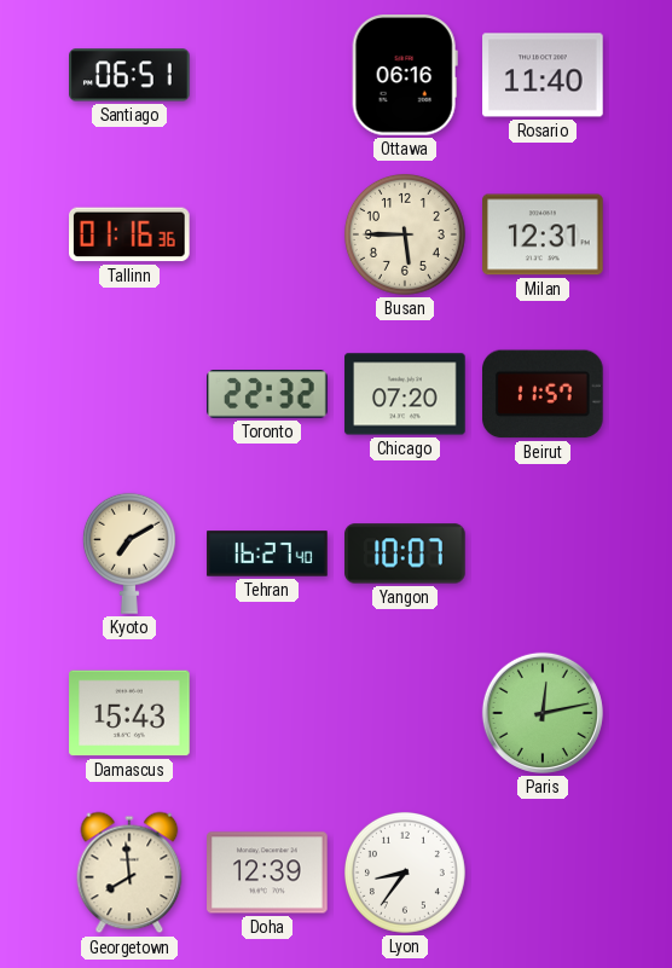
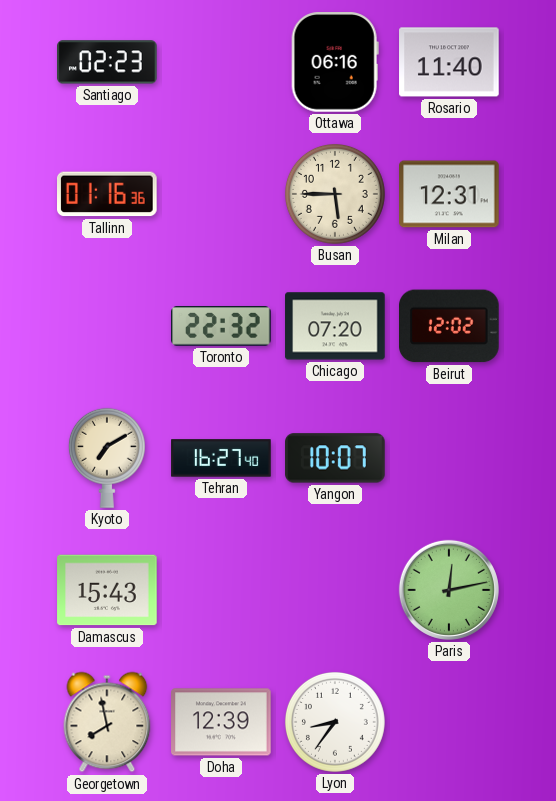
Santiago: 06:51 -> 02:23
Beirut: 11:57 -> 12:02
Georgetown: 7:59 -> 7:58
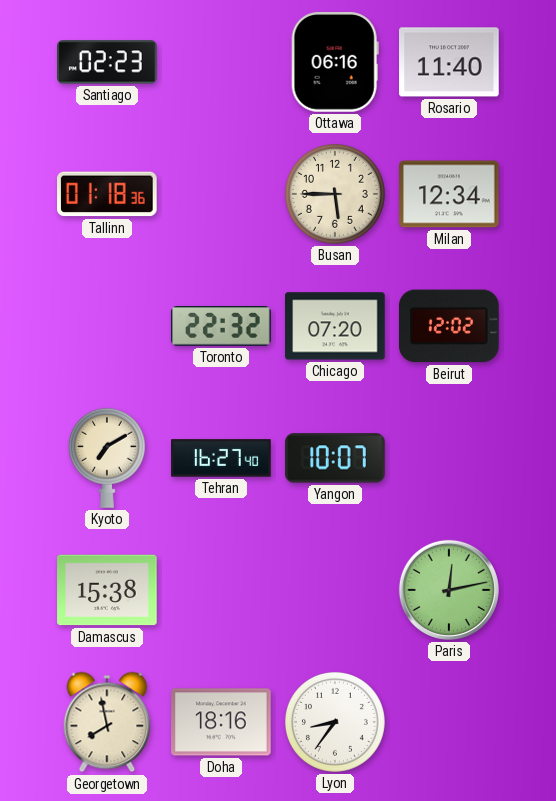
Tallinn: 01:16 -> 01:18
Milan: 12:31 -> 12:34
Damascus: 15:43 -> 15:38
Doha: 12:39 -> 18:16
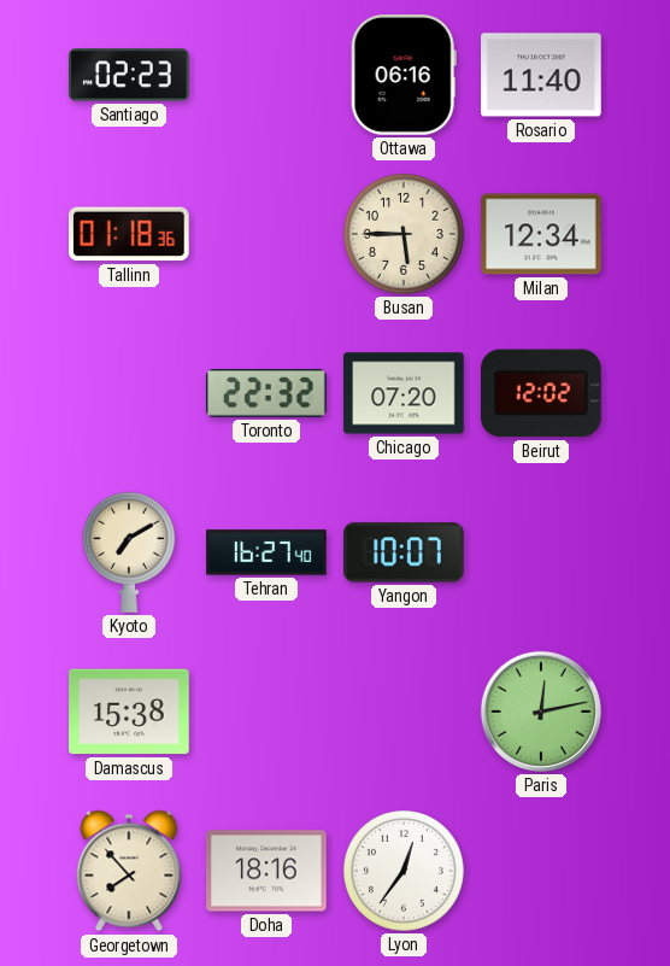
Georgetown: 7:58 -> 7:53
Lyon: 8:36 -> 12:36
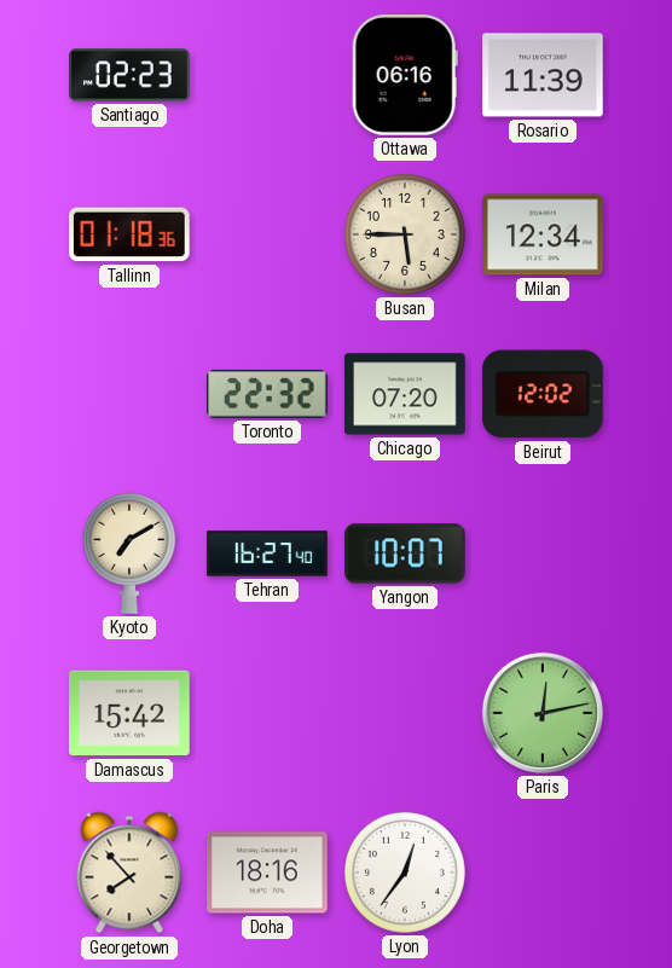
Rosario: 11:40 -> 11:39
Damascus: 15:38 -> 15:42
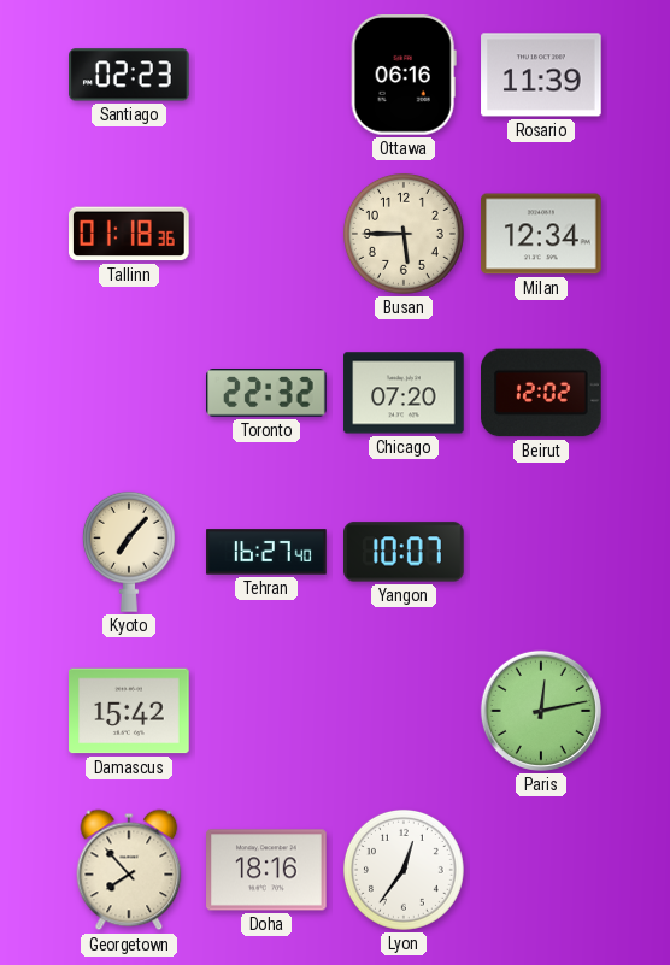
Kyoto: 7:10 -> 7:07
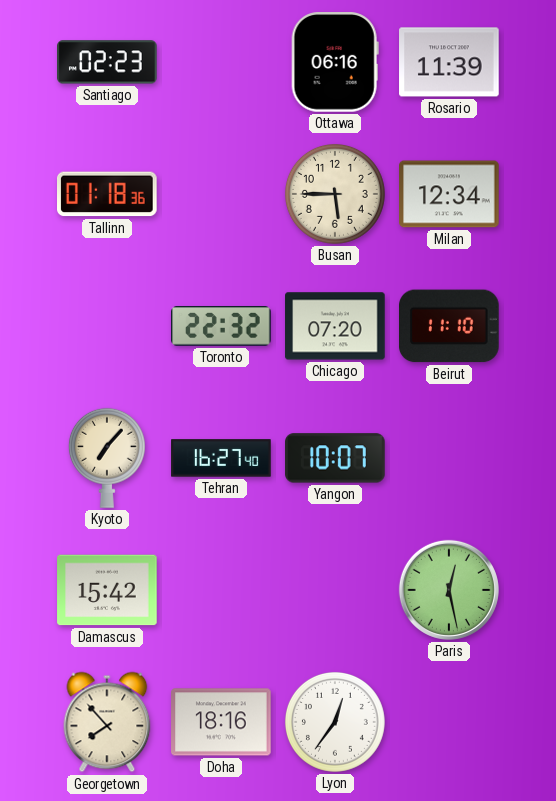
Beirut: 12:02 -> 11:10
Paris: 12:13 -> 12:28
